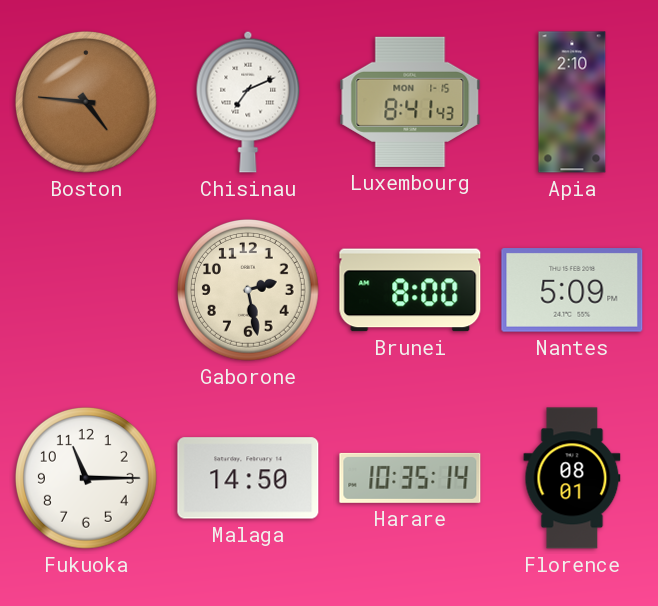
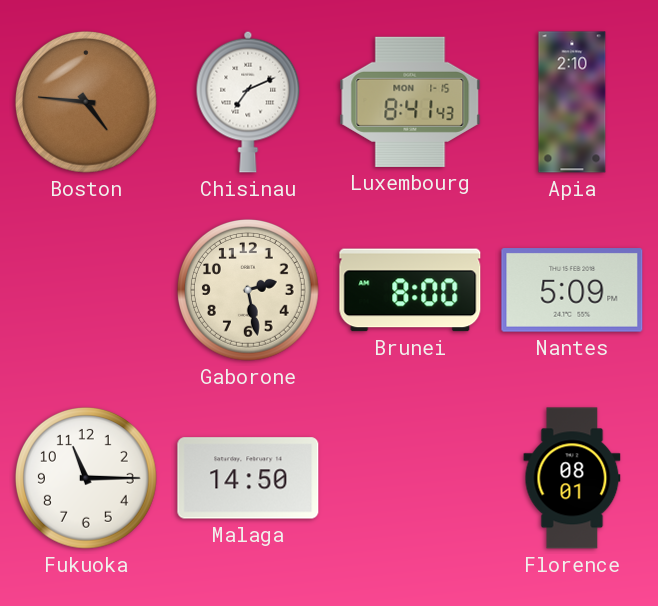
Harare: 10:35 -> none
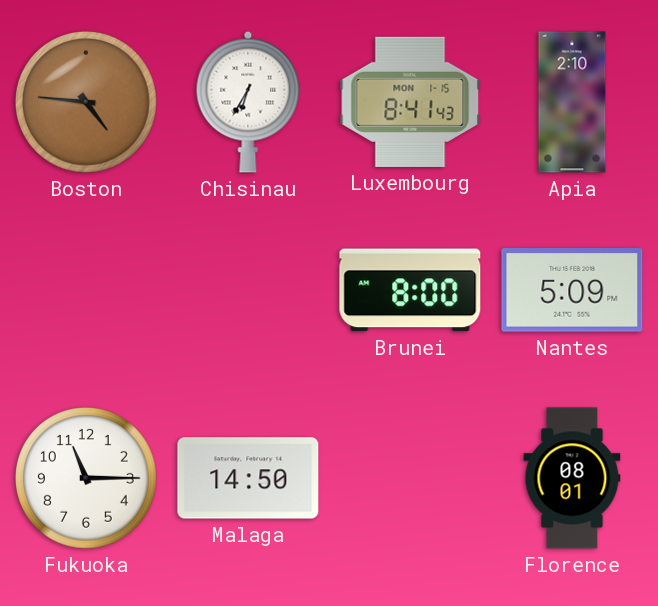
Chisinau: 7:11 -> 6:35
Gaborone: 2:28 -> none
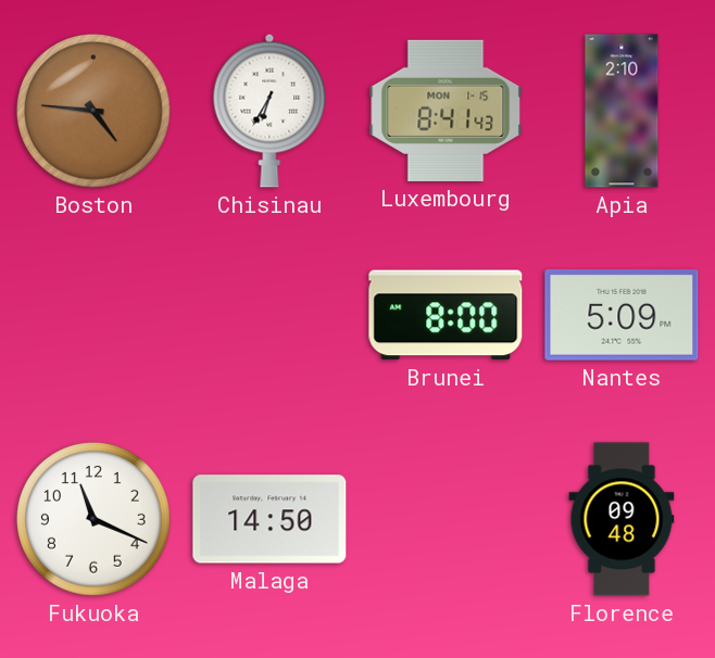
Fukuoka: 11:15 -> 11:19
Florence: 08:01 -> 09:48
